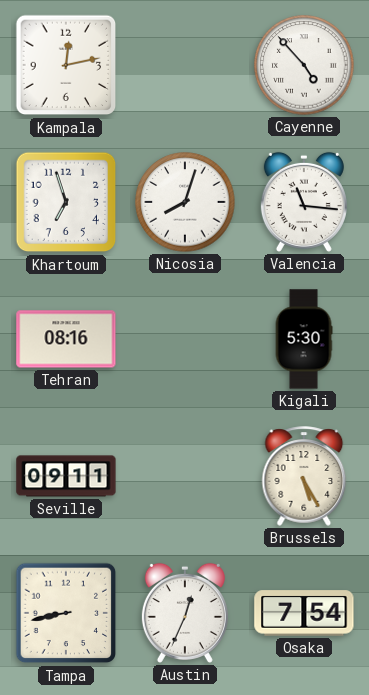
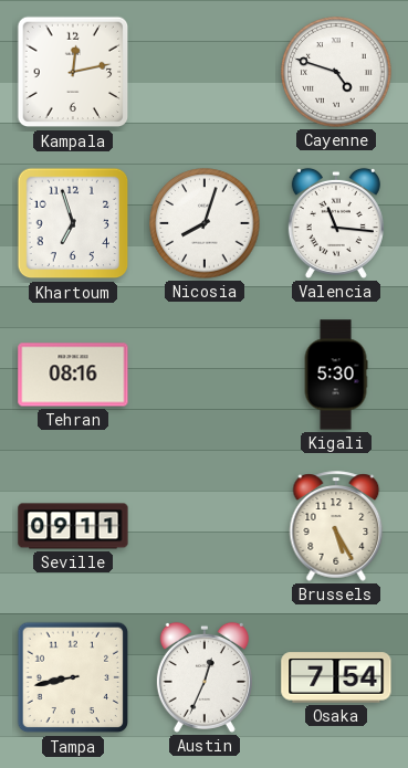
Cayenne: 4:53 -> 4:48
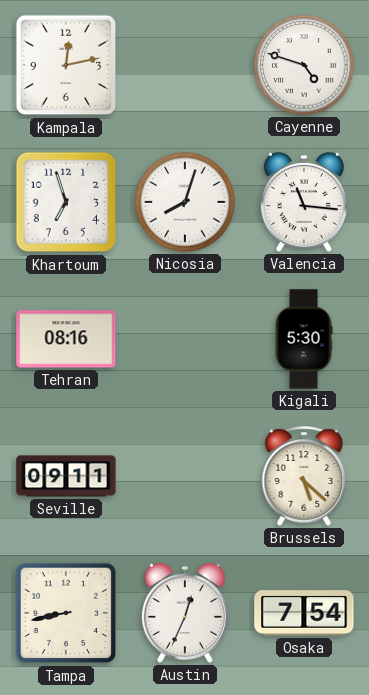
Brussels: 5:25 -> 5:22
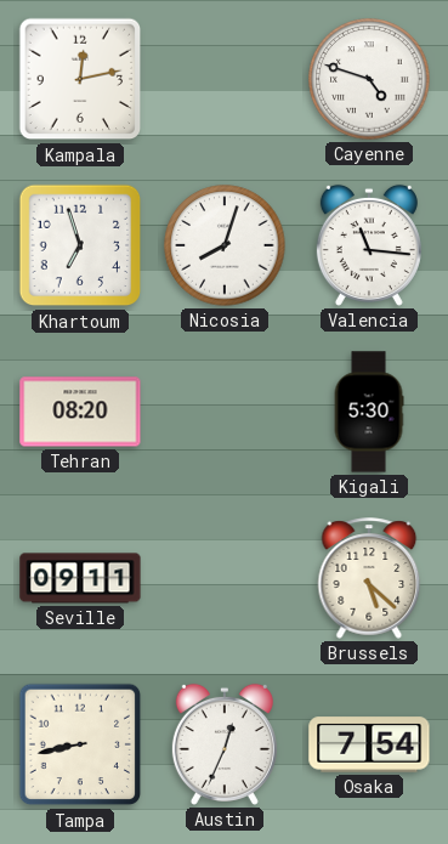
Tehran: 08:16 -> 08:20
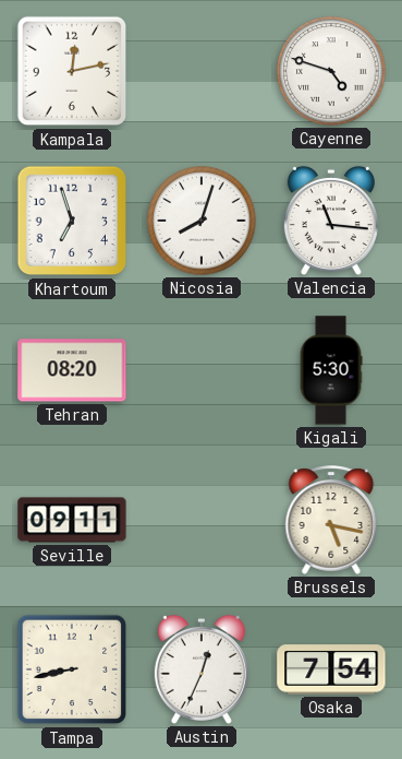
Brussels: 5:22 -> 5:17
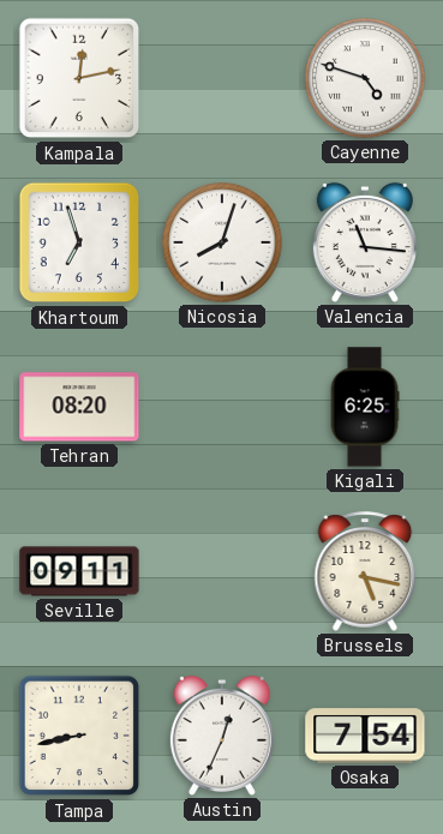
Kigali: 5:30 -> 6:25
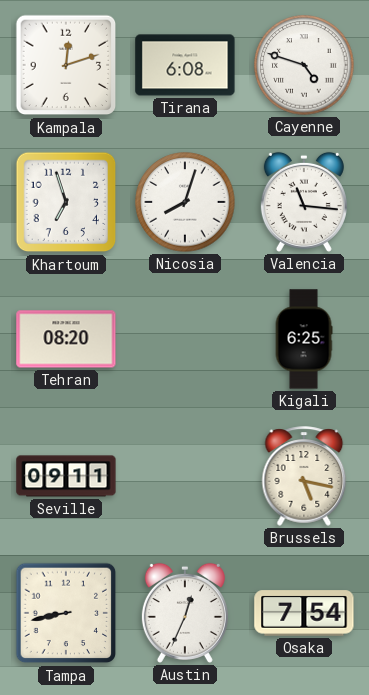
Kampala: 12:13 -> 12:12
Tirana: none -> 6:08
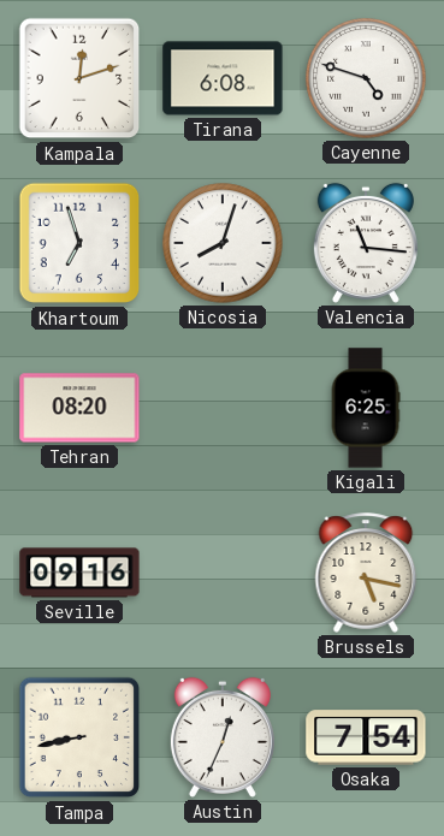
Seville: 09:11 -> 09:16
